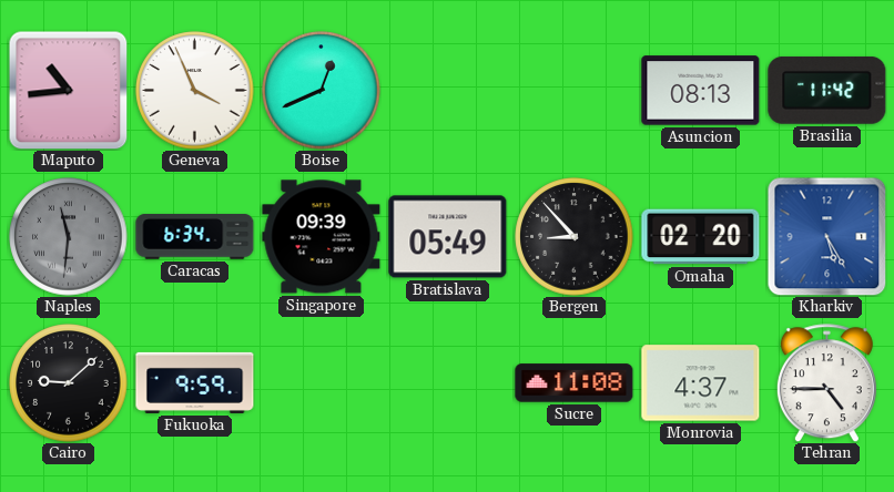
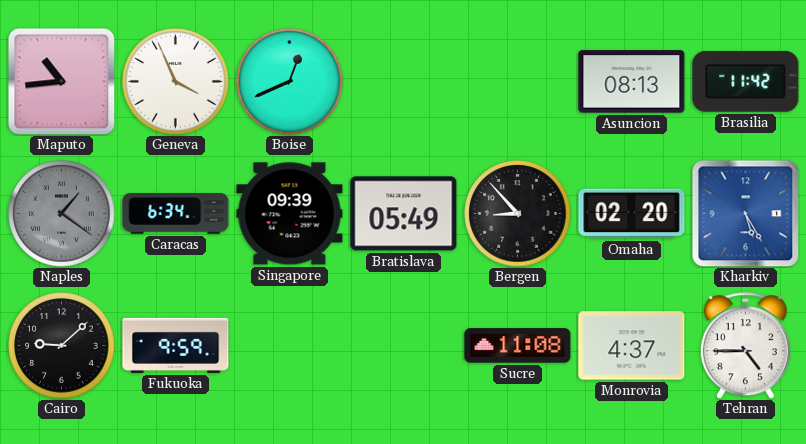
Naples: 11:31 -> 1:21
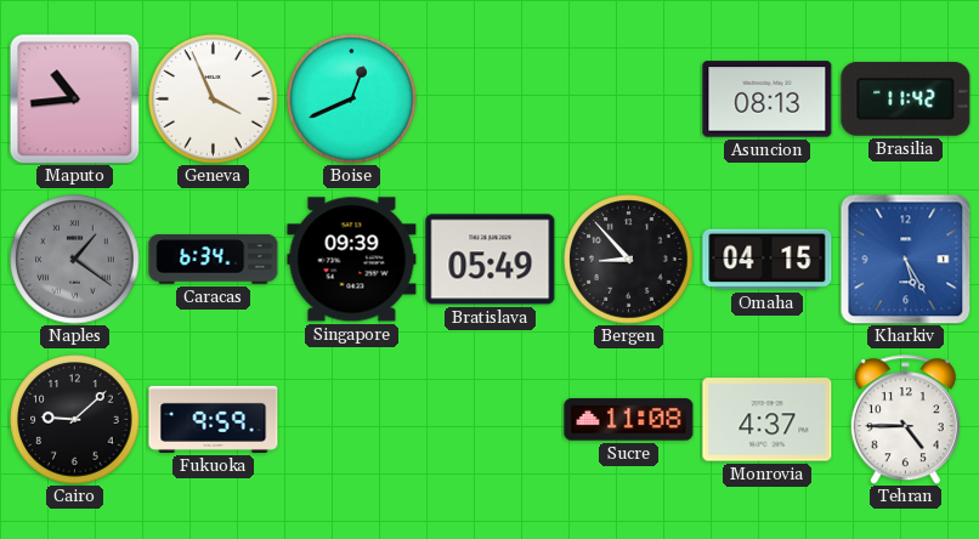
Omaha: 02:20 -> 04:15
